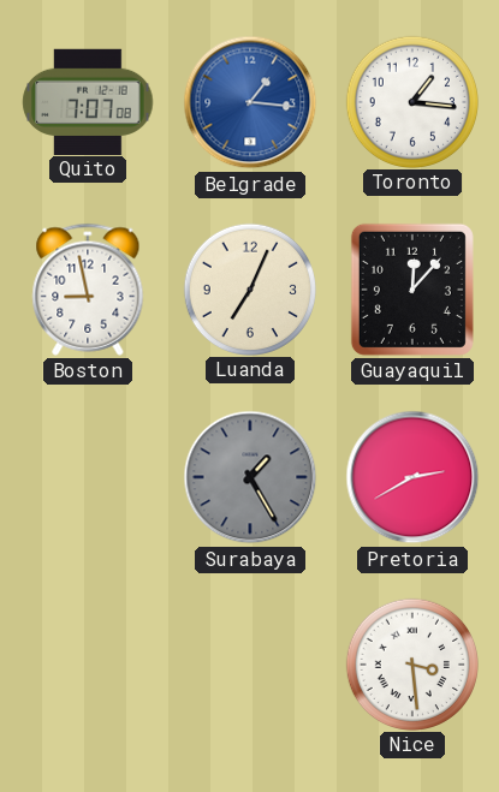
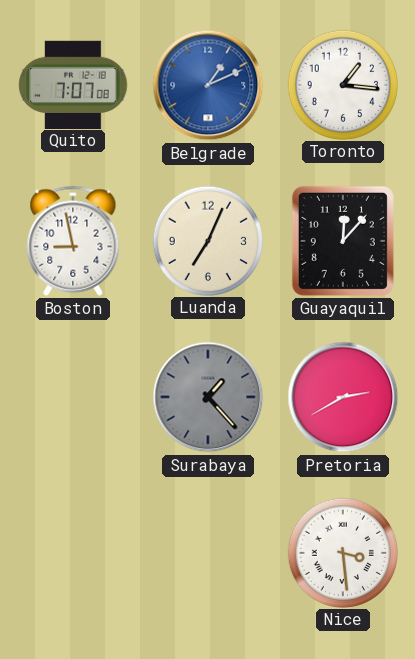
Belgrade: 1:16 -> 1:11
Surabaya: 1:25 -> 1:23
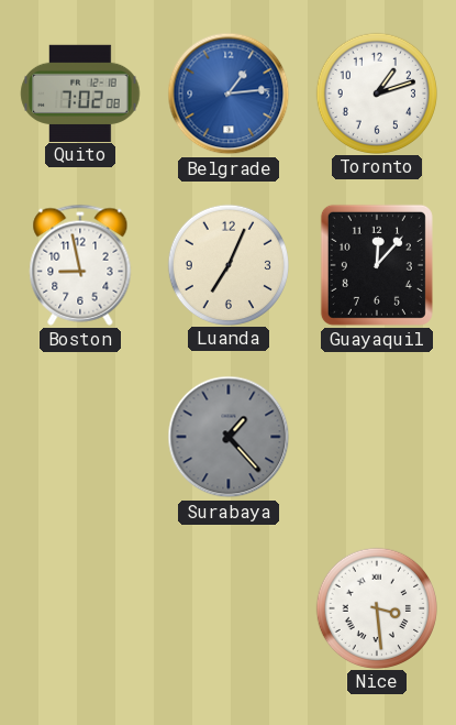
Quito: 7:07 -> 7:02
Belgrade: 1:11 -> 1:14
Toronto: 1:16 -> 1:12
Pretoria: 2:40 -> none
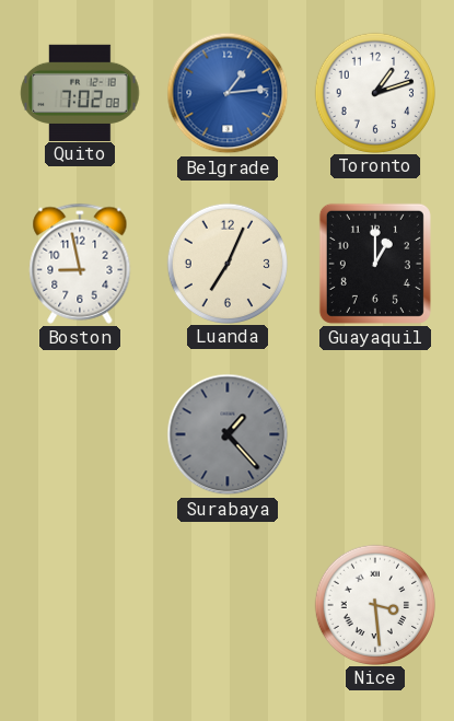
Guayaquil: 12:07 -> 1:00
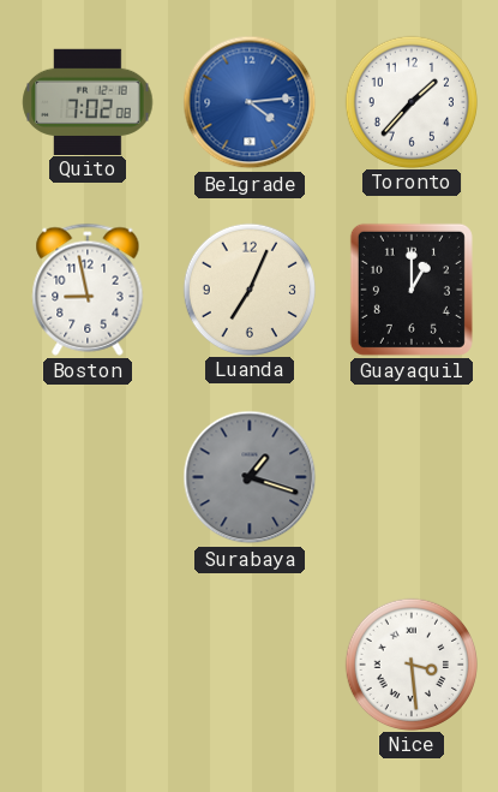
Belgrade: 1:14 -> 4:14
Toronto: 1:12 -> 1:37
Surabaya: 1:23 -> 1:18
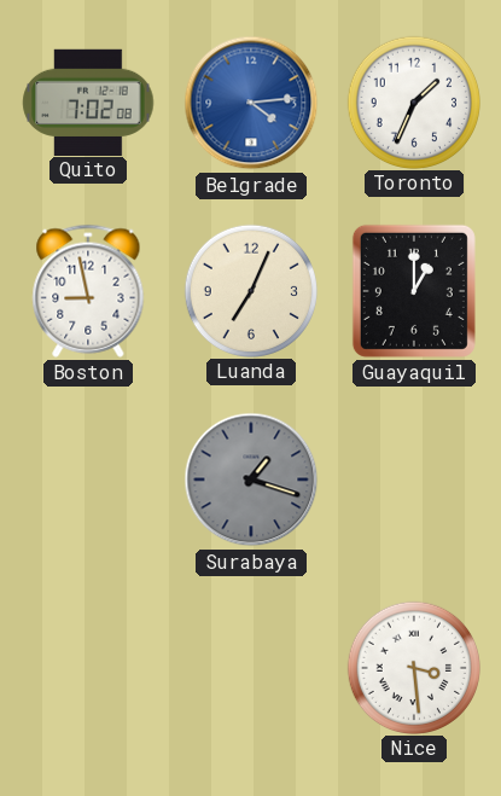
Toronto: 1:37 -> 1:34
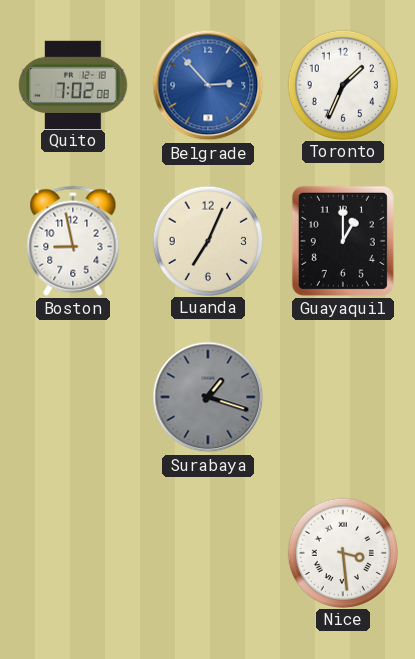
Belgrade: 4:14 -> 2:53
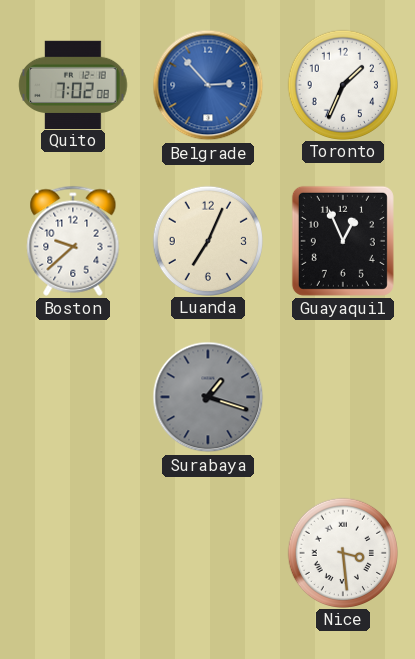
Boston: 8:58 -> 9:38
Guayaquil: 1:00 -> 12:56
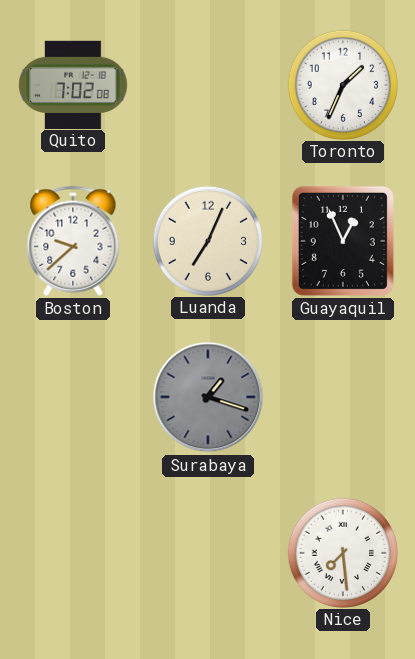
Belgrade: 2:53 -> none
Nice: 3:29 -> 7:29
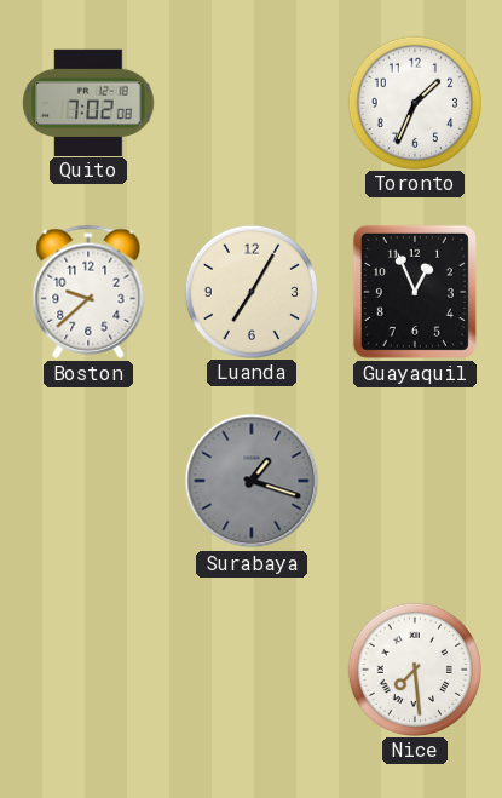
Luanda: 7:04 -> 7:05
